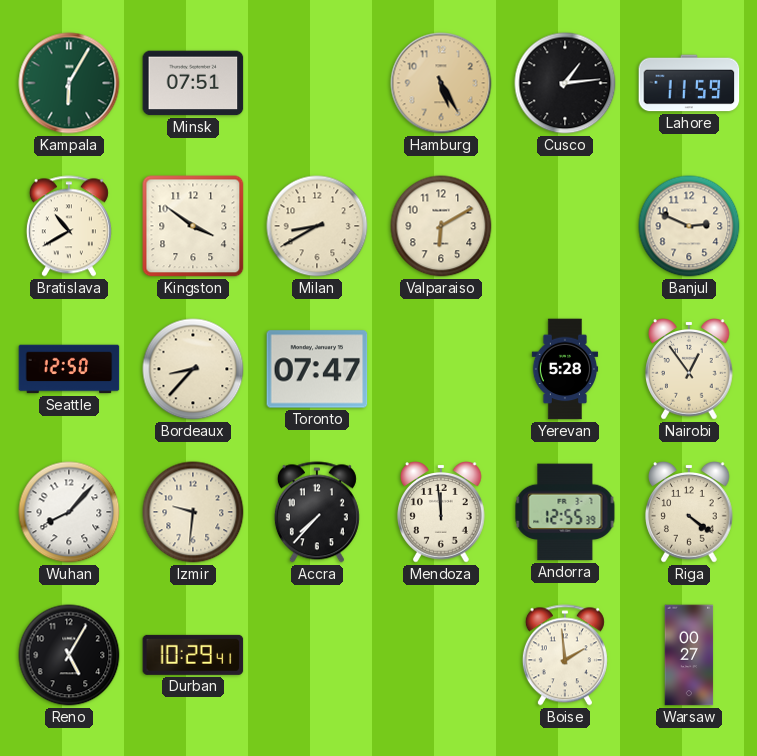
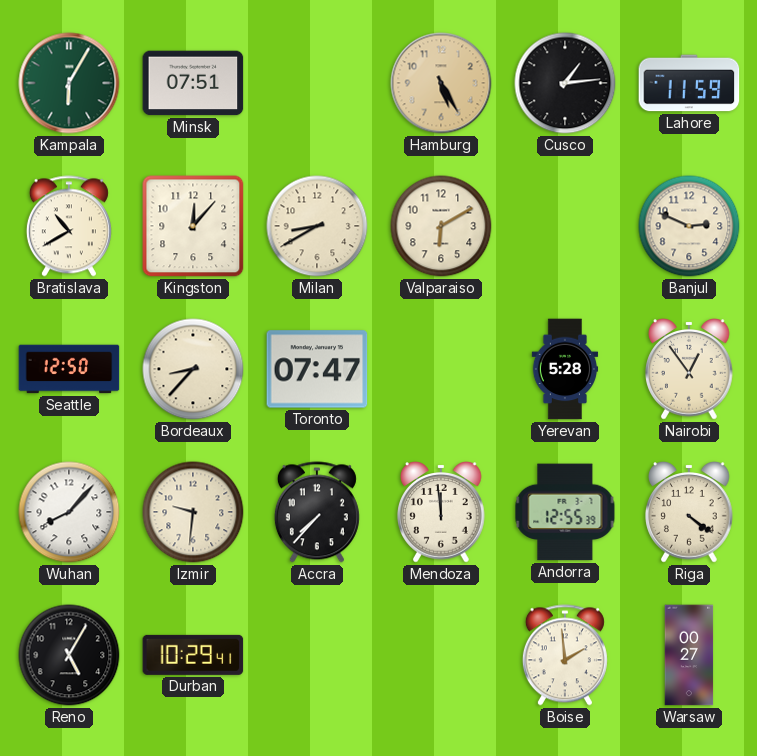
Kingston: 3:51 -> 12:07
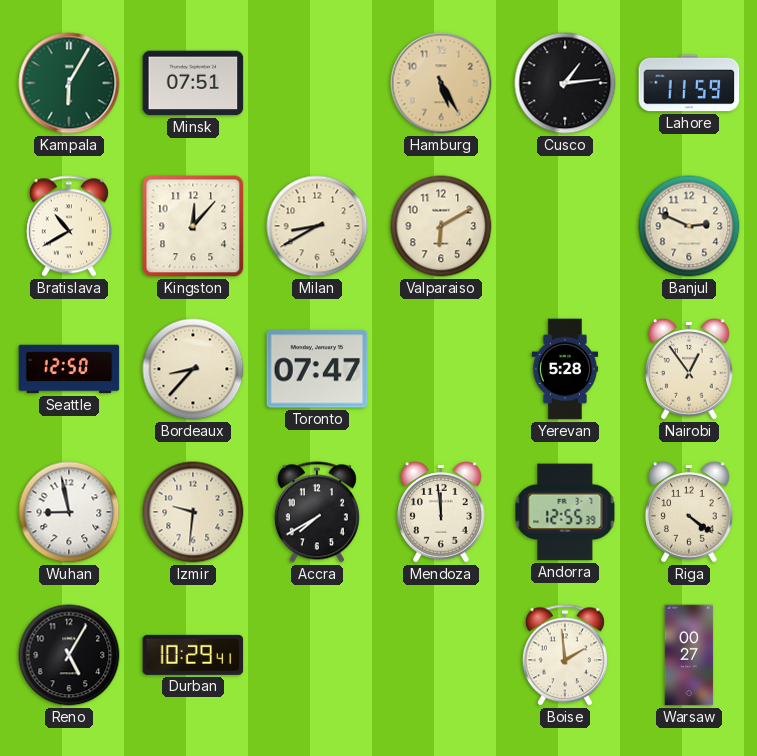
Wuhan: 8:07 -> 8:58
Accra: 7:37 -> 7:40
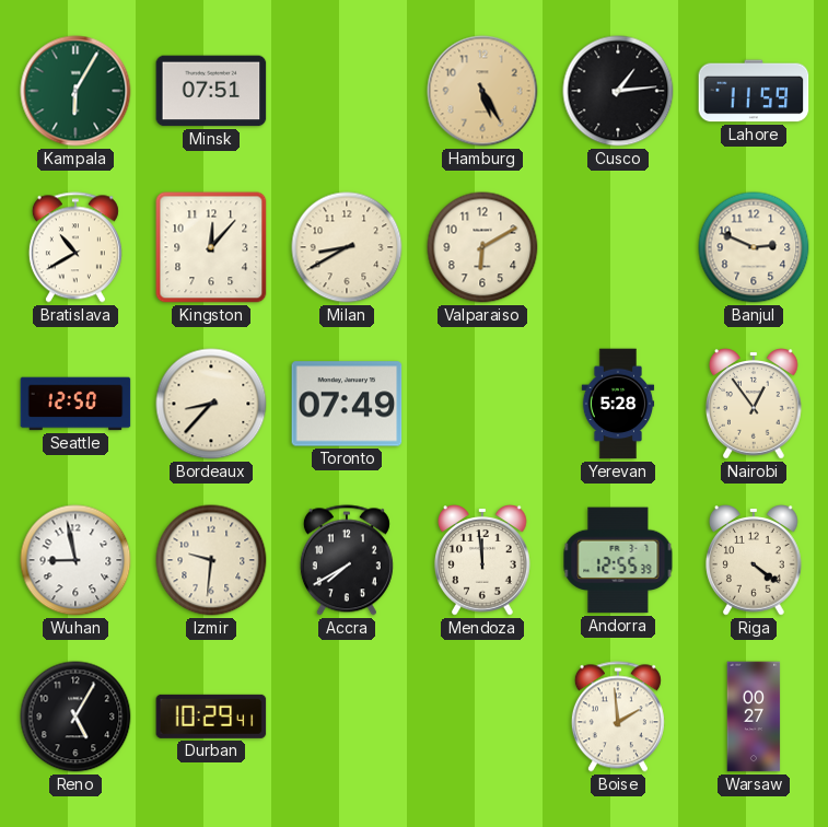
Toronto: 07:47 -> 07:49
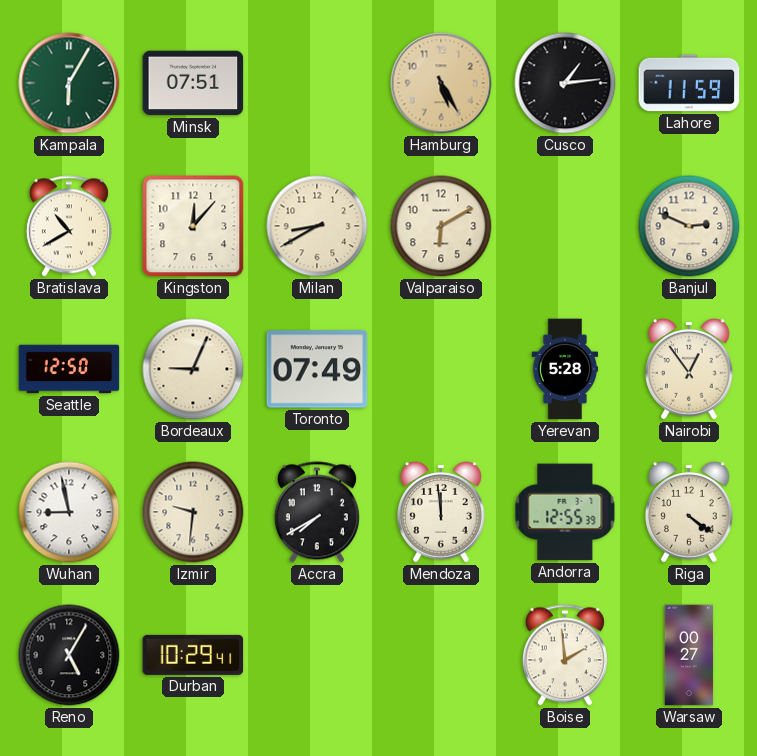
Bordeaux: 8:37 -> 9:04
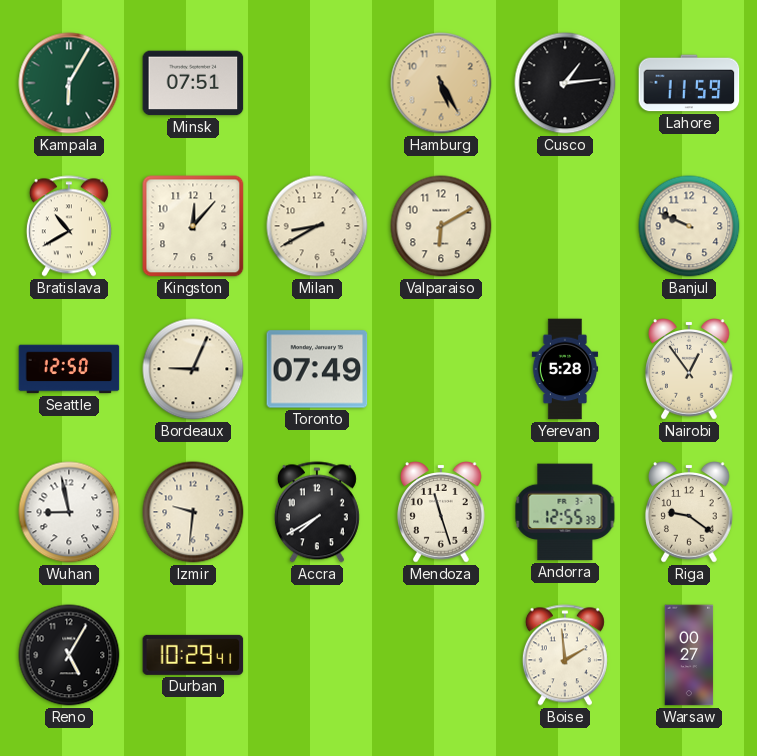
Banjul: 2:49 -> 9:49
Mendoza: 11:59 -> 11:27
Riga: 4:21 -> 9:21
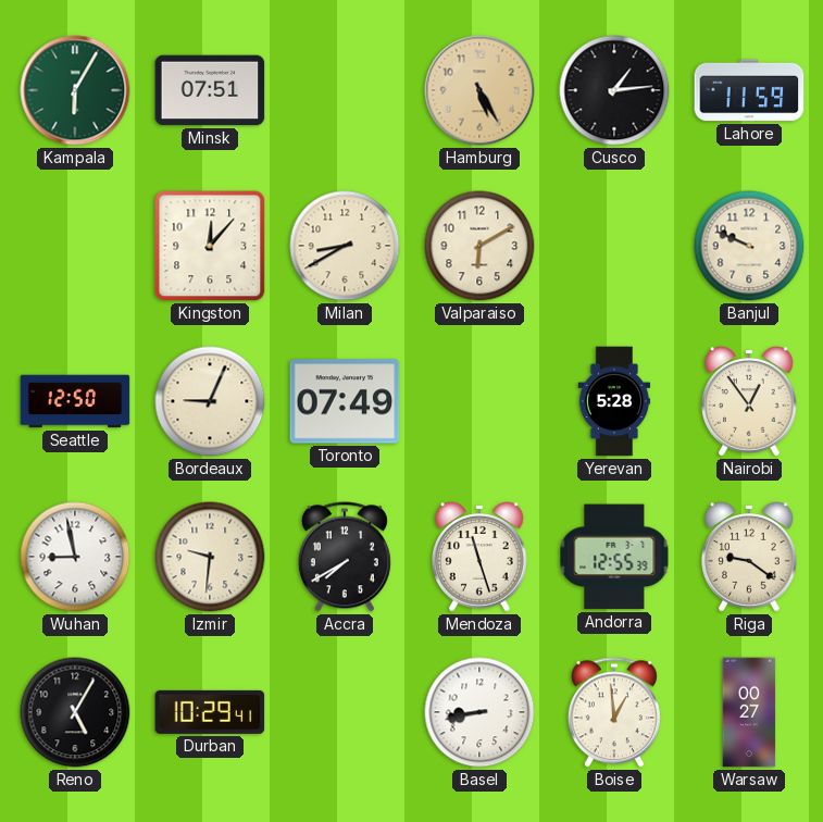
Bratislava: 10:40 -> none
Basel: none -> 8:43
Boise: 1:59 -> 12:59
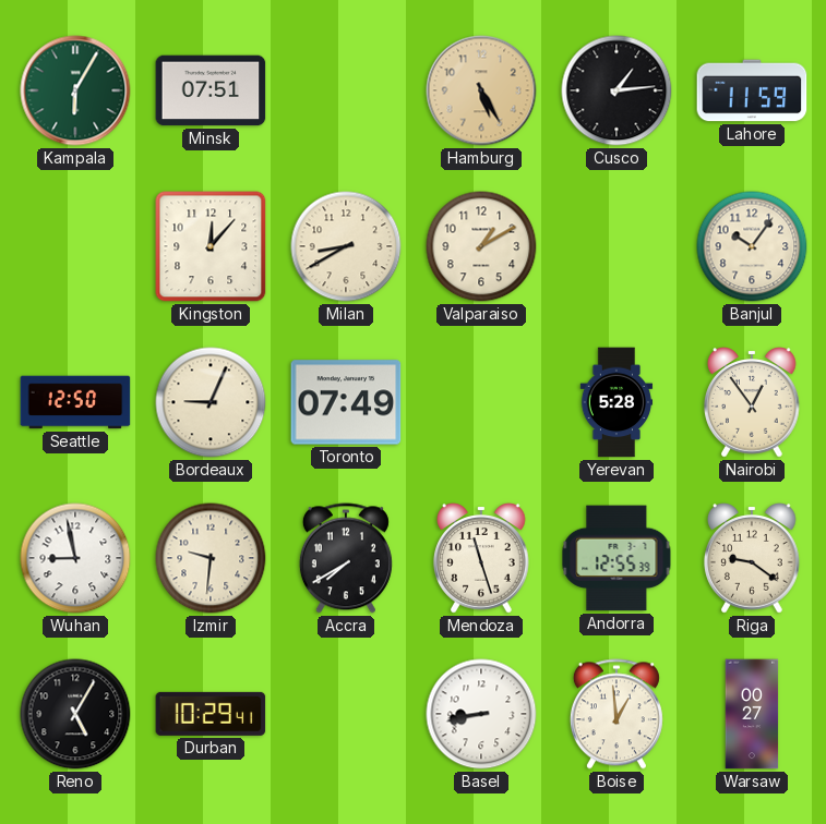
Valparaiso: 6:10 -> 1:10
Banjul: 9:49 -> 10:06
